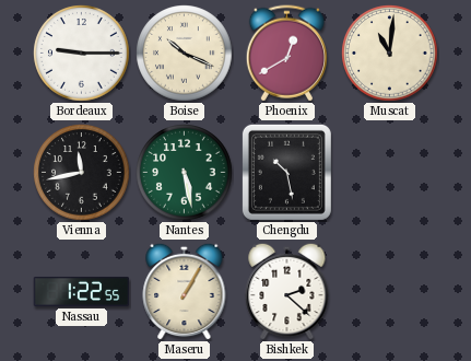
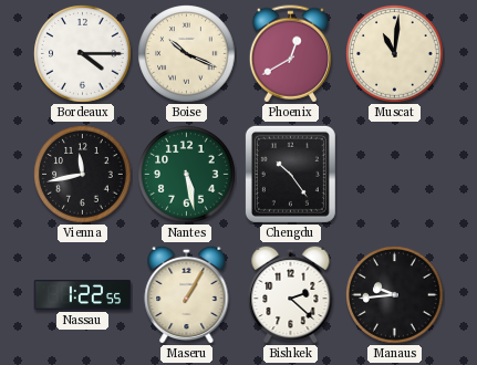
Bordeaux: 9:15 -> 4:15
Chengdu: 10:28 -> 10:24
Manaus: none -> 9:44
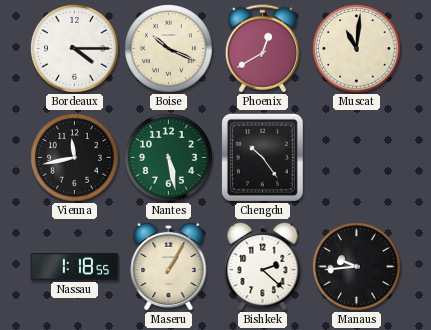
Nassau: 1:22 -> 1:18
